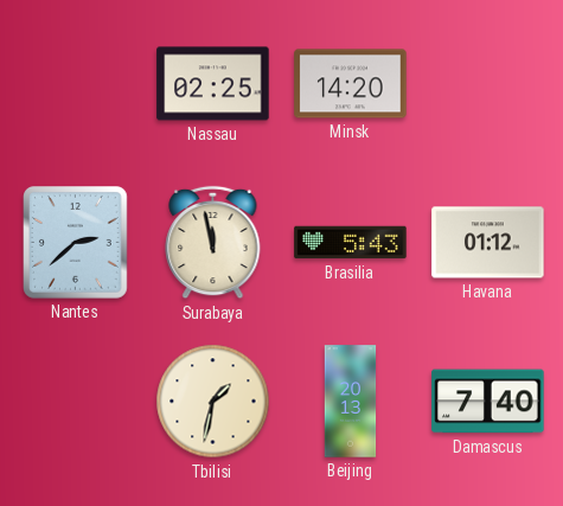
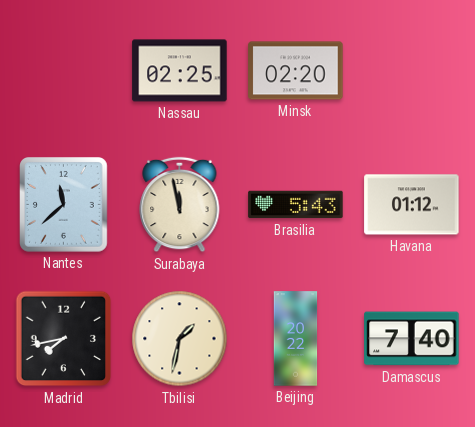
Minsk: 14:20 -> 02:20
Nantes: 2:38 -> 11:38
Madrid: none -> 7:43
Beijing: 20:13 -> 20:22
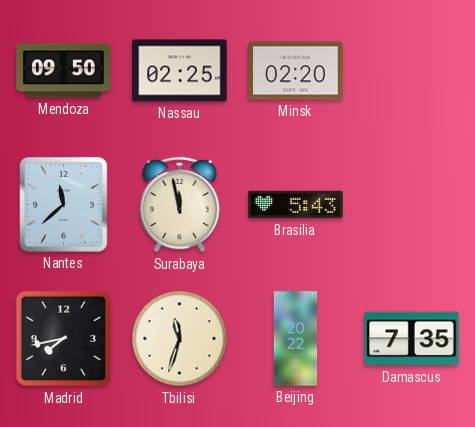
Mendoza: none -> 09:50
Havana: 01:12 -> none
Tbilisi: 1:32 -> 11:33
Damascus: 7:40 -> 7:35
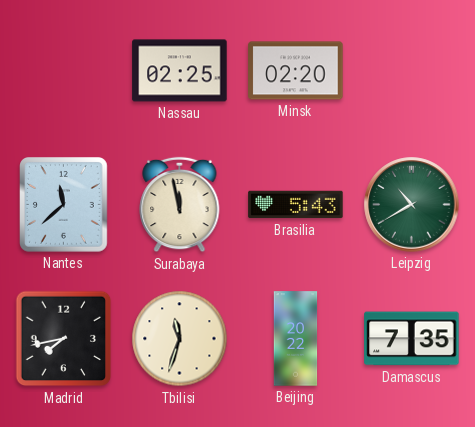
Mendoza: 09:50 -> none
Leipzig: none -> 10:40
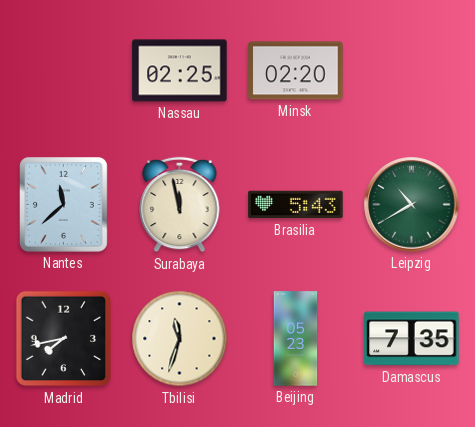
Beijing: 20:22 -> 05:23
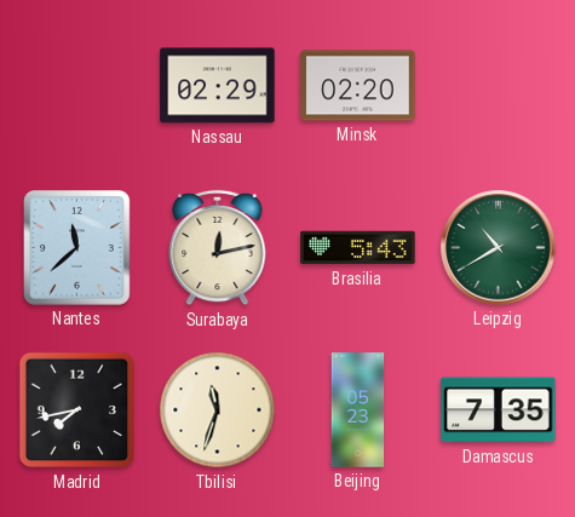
Nassau: 02:25 -> 02:29
Surabaya: 11:58 -> 12:13
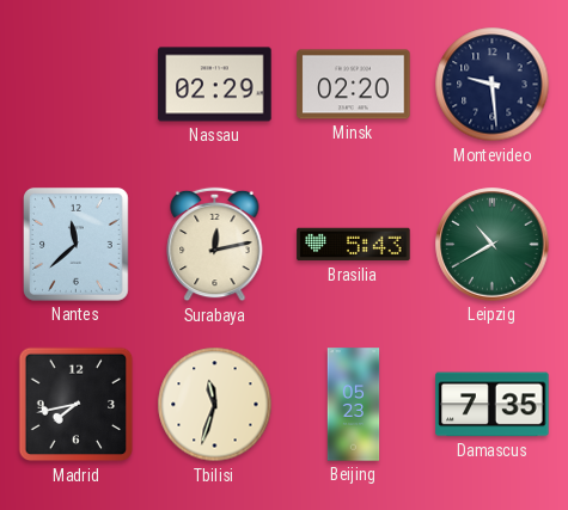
Montevideo: none -> 9:29
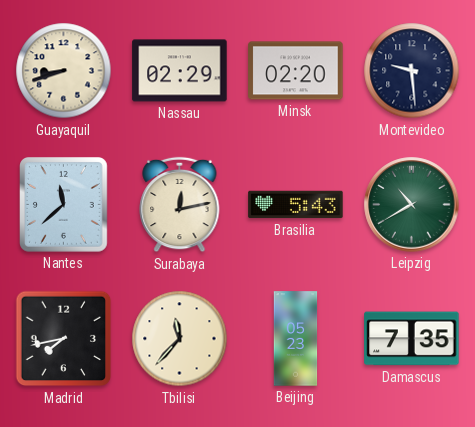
Guayaquil: none -> 8:42
Tbilisi: 11:33 -> 11:37
